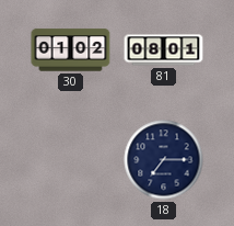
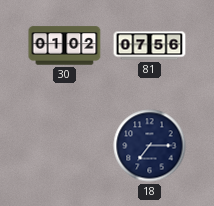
81: 08:01 -> 07:56
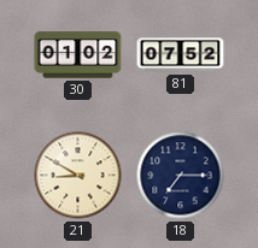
81: 07:56 -> 07:52
21: none -> 8:50
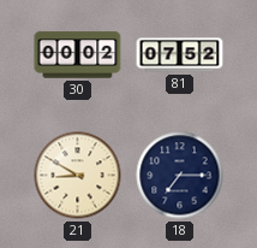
30: 01:02 -> 00:02
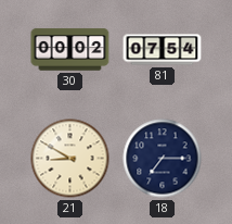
81: 07:52 -> 07:54
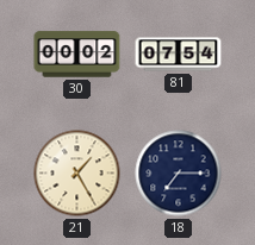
21: 8:50 -> 1:25
